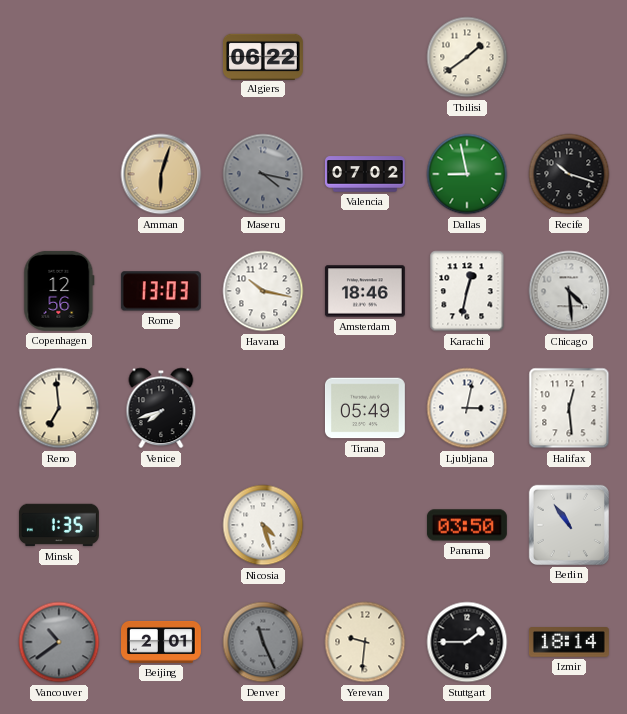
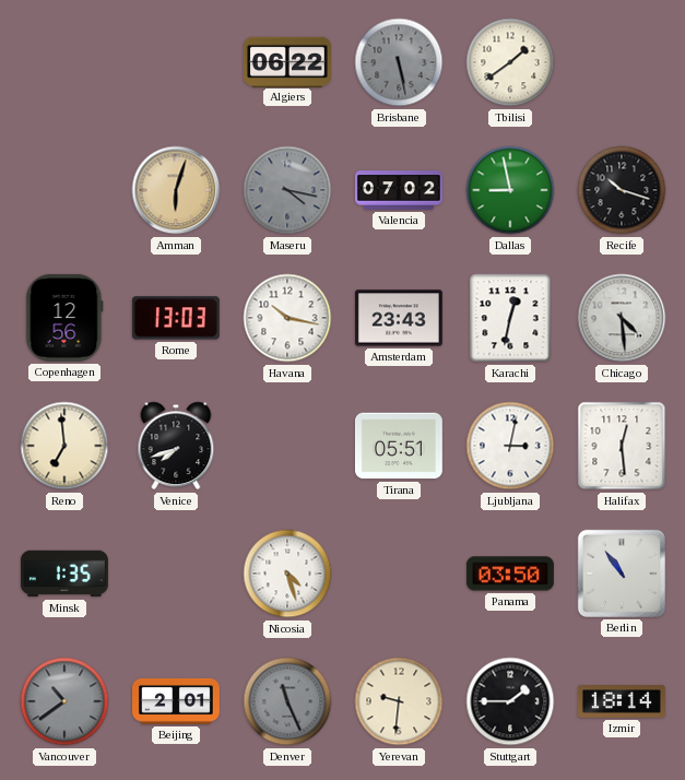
Brisbane: none -> 5:28
Amsterdam: 18:46 -> 23:43
Tirana: 05:49 -> 05:51
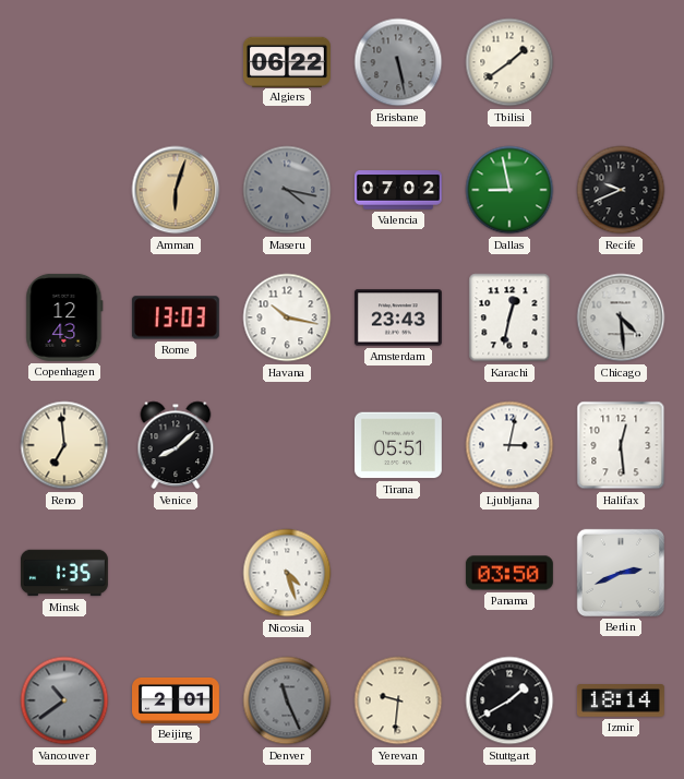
Recife: 10:18 -> 9:41
Copenhagen: 12:56 -> 12:43
Venice: 7:42 -> 8:08
Berlin: 10:54 -> 2:41
Stuttgart: 1:45 -> 1:40
